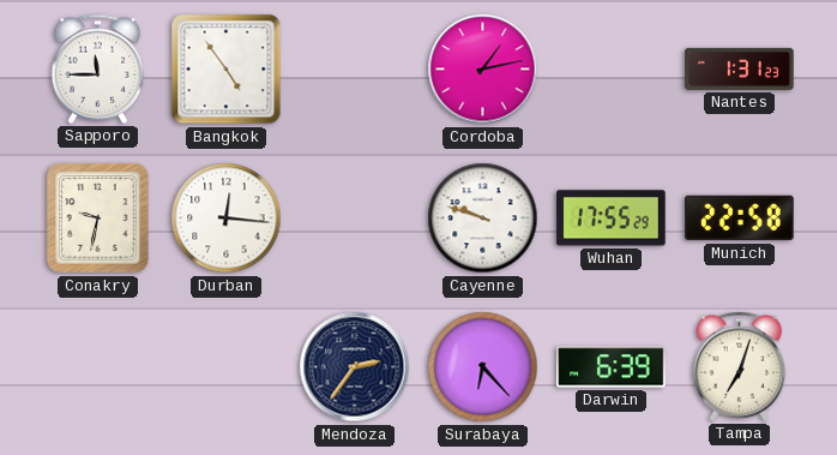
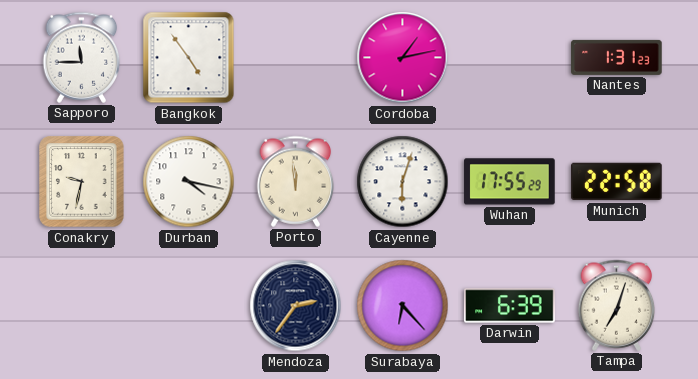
Durban: 12:16 -> 4:17
Porto: none -> 11:59
Cayenne: 9:48 -> 6:03
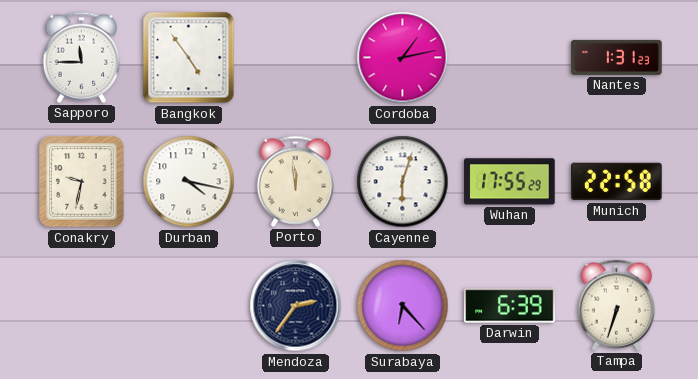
Tampa: 7:03 -> 6:33
